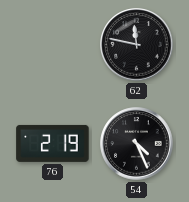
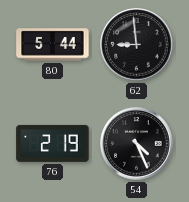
80: none -> 5:44
62: 11:47 -> 8:59
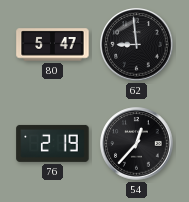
80: 5:44 -> 5:47
54: 4:26 -> 12:37
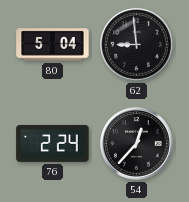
80: 5:47 -> 5:04
76: 2:19 -> 2:24
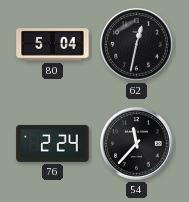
62: 8:59 -> 12:32
54: 12:37 -> 11:37
